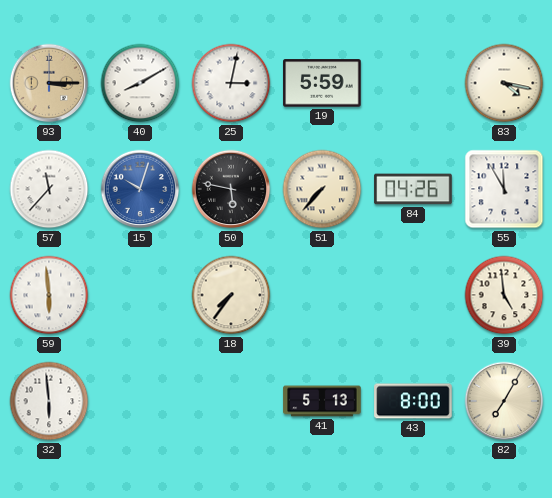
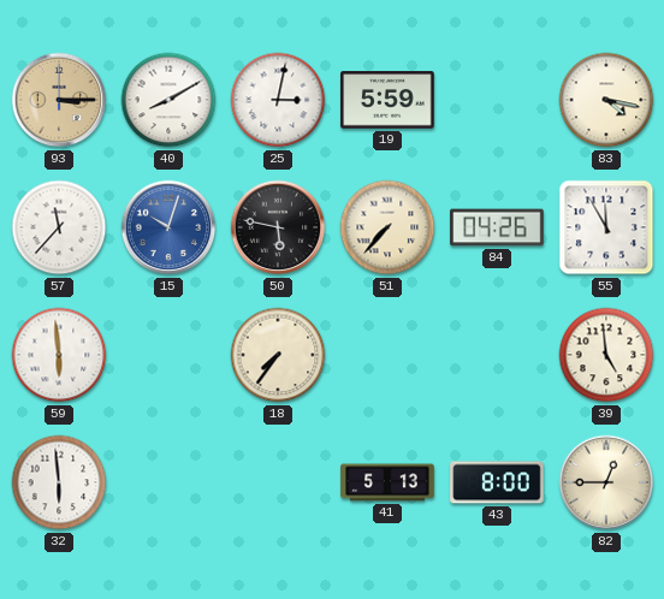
82: 7:05 -> 12:45
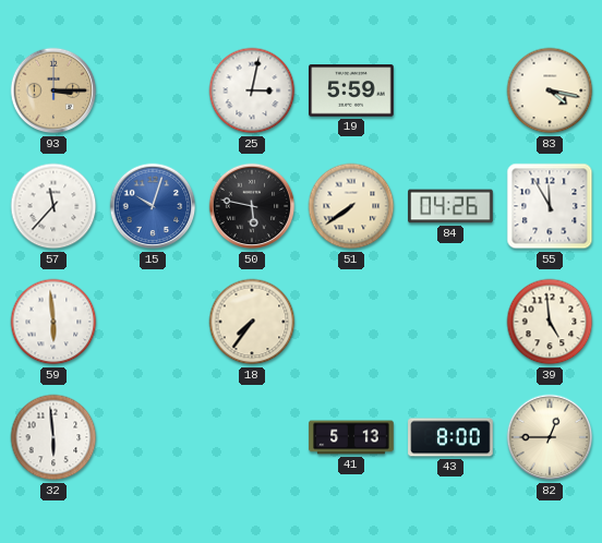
40: 8:10 -> none
51: 7:37 -> 7:39
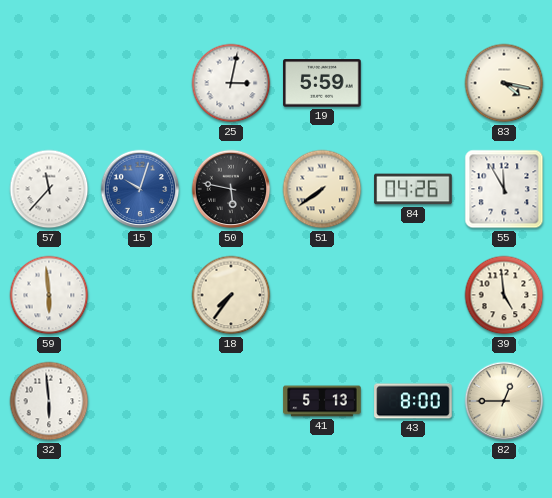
93: 3:15 -> none
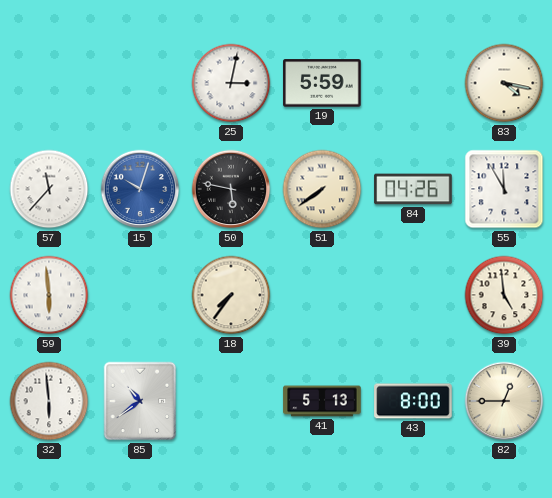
85: none -> 10:39
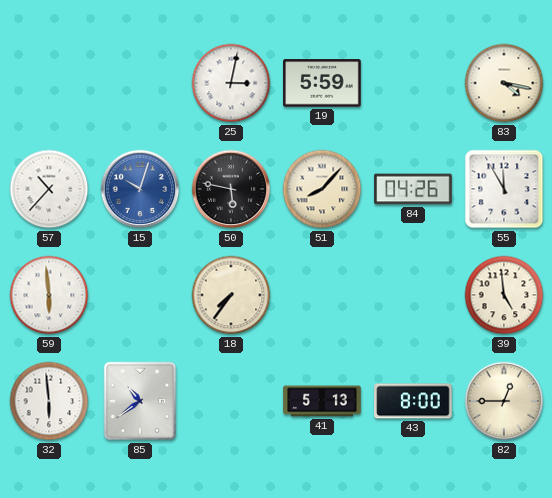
57: 11:37 -> 10:37
51: 7:39 -> 8:07
